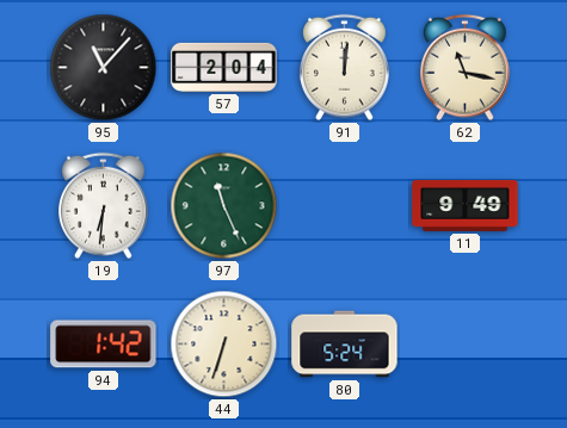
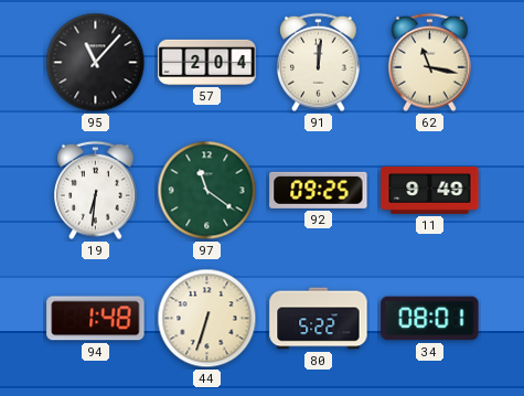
97: 11:26 -> 11:21
92: none -> 09:25
94: 1:42 -> 1:48
80: 5:24 -> 5:22
34: none -> 08:01
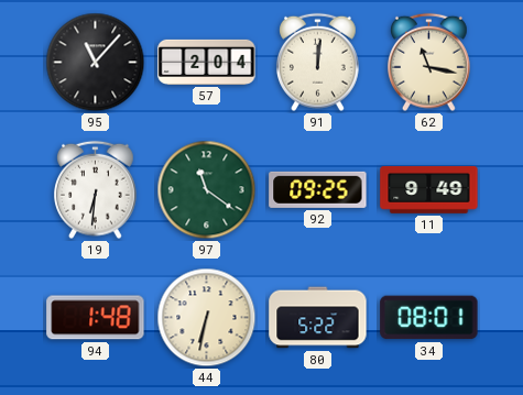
44: 6:33 -> 6:32
